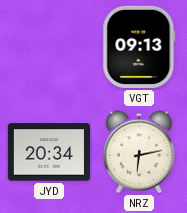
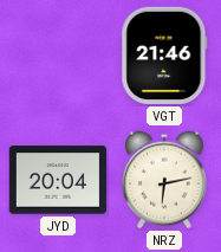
VGT: 09:13 -> 21:46
JYD: 20:34 -> 20:04
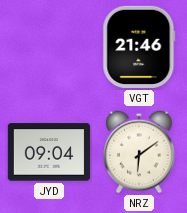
JYD: 20:04 -> 09:04
NRZ: 6:13 -> 6:09
